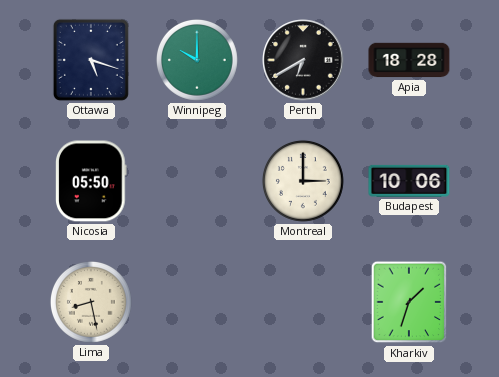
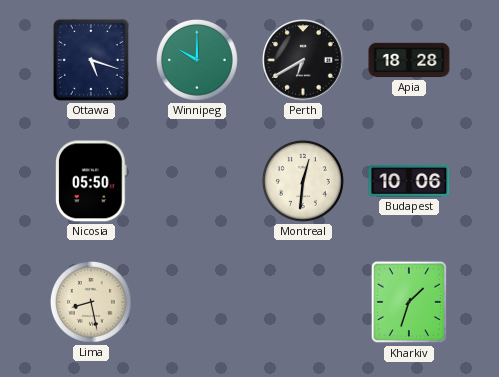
Montreal: 3:00 -> 12:31
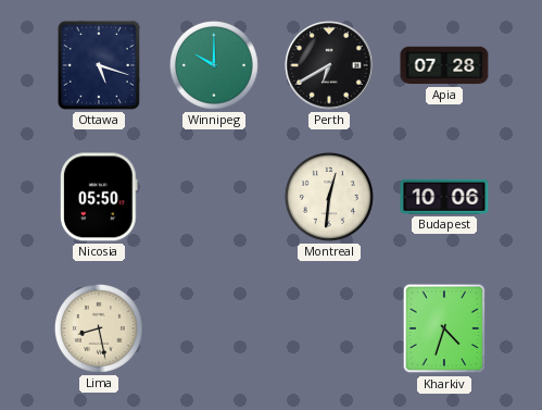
Apia: 18:28 -> 07:28
Kharkiv: 1:33 -> 4:33
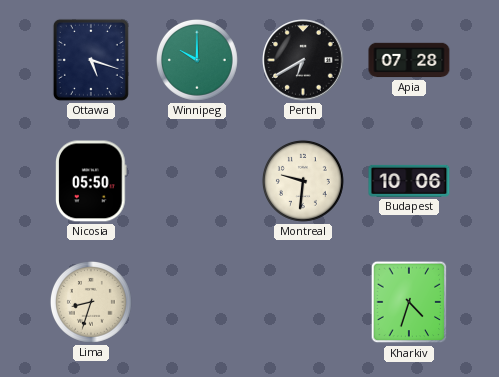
Montreal: 12:31 -> 9:31
Lima: 8:28 -> 8:33
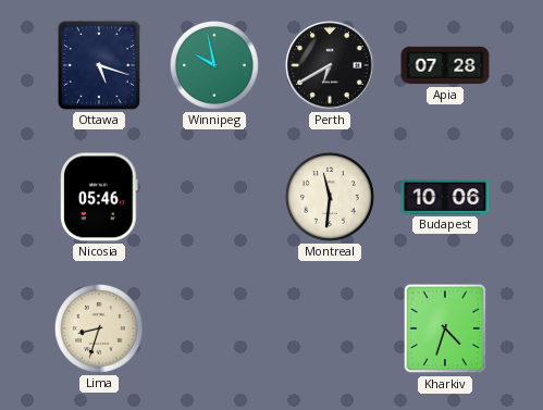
Winnipeg: 10:00 -> 9:58
Nicosia: 05:50 -> 05:46
Montreal: 9:31 -> 11:31
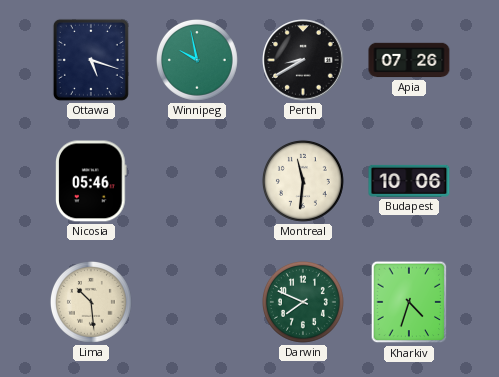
Perth: 6:40 -> 8:40
Apia: 07:28 -> 07:26
Lima: 8:33 -> 10:29
Darwin: none -> 7:49
